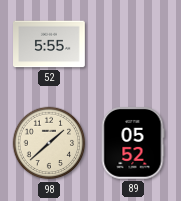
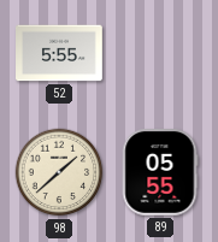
89: 05:52 -> 05:55
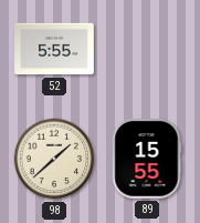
89: 05:55 -> 15:55
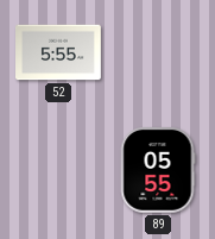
98: 1:38 -> none
89: 15:55 -> 05:55
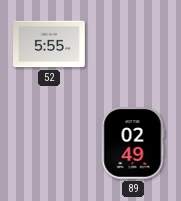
89: 05:55 -> 02:49
